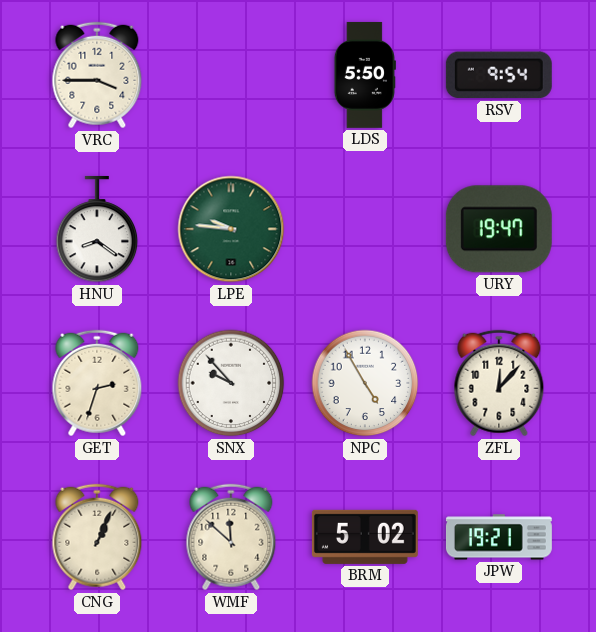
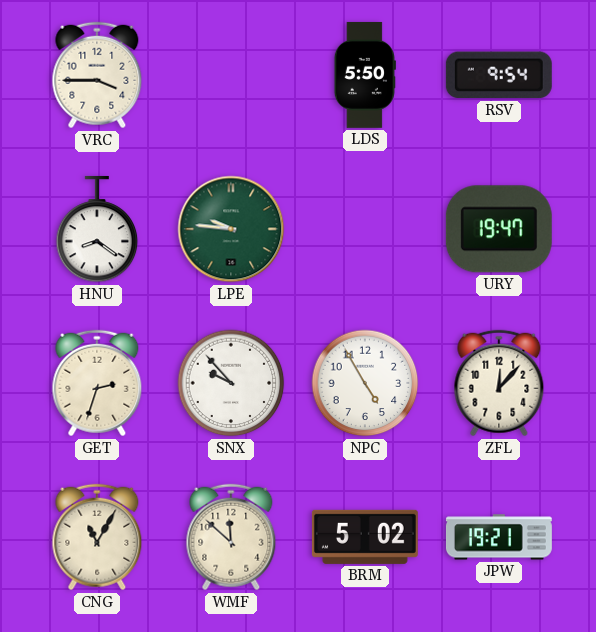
CNG: 1:04 -> 11:05
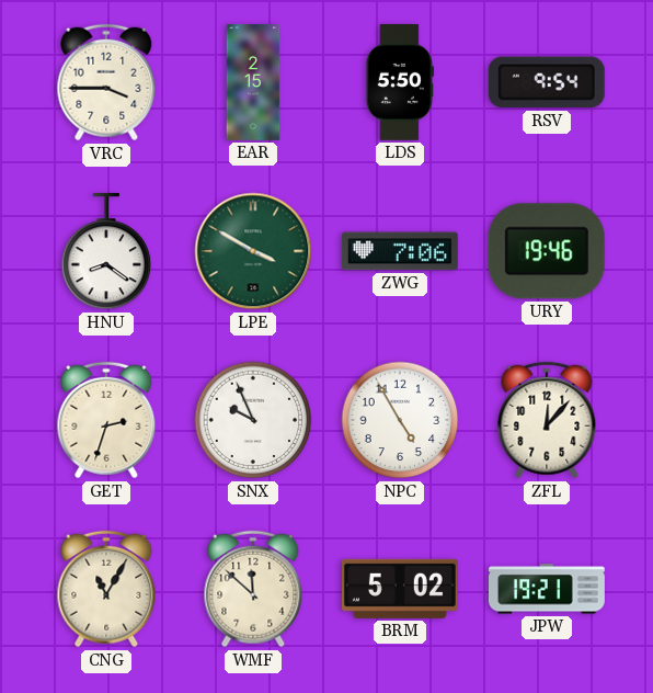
EAR: none -> 2:15
LPE: 9:46 -> 3:50
ZWG: none -> 7:06
URY: 19:47 -> 19:46
SNX: 9:53 -> 9:56
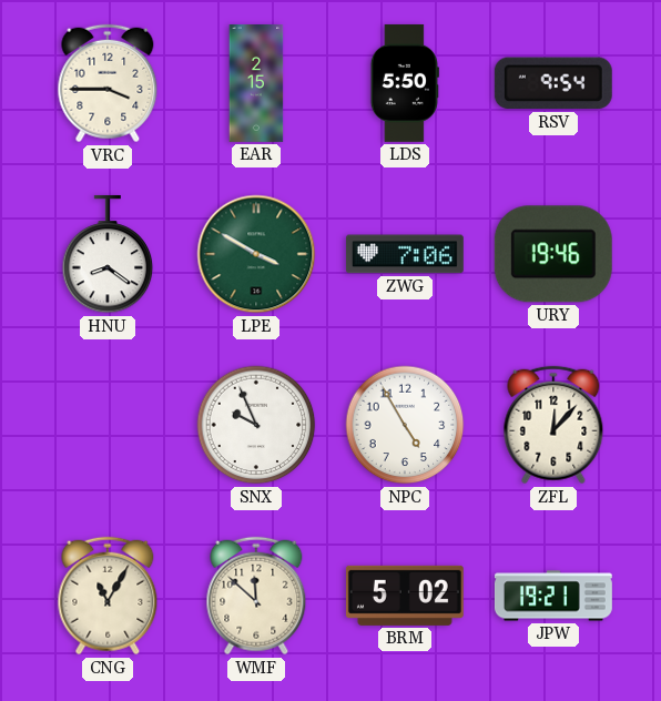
GET: 2:33 -> none
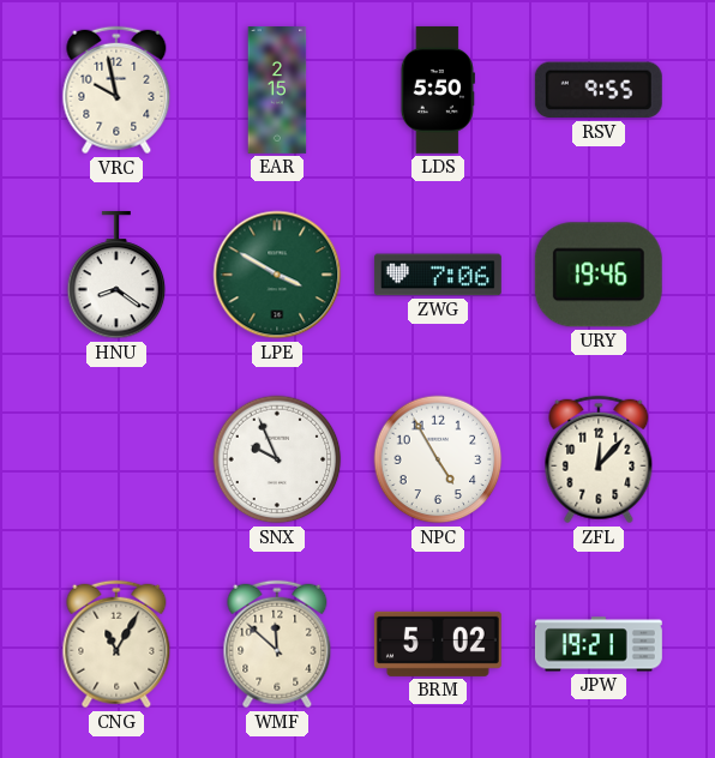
VRC: 3:45 -> 9:58
RSV: 9:54 -> 9:55
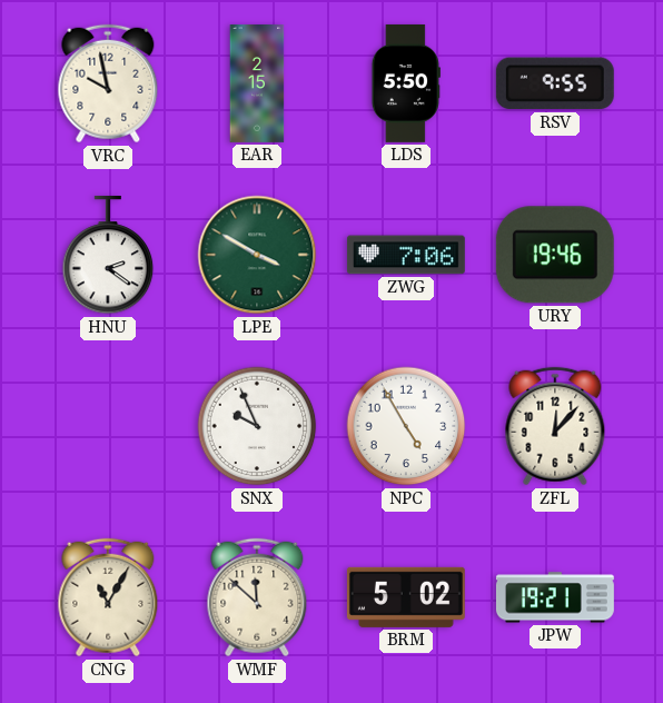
HNU: 8:21 -> 2:21
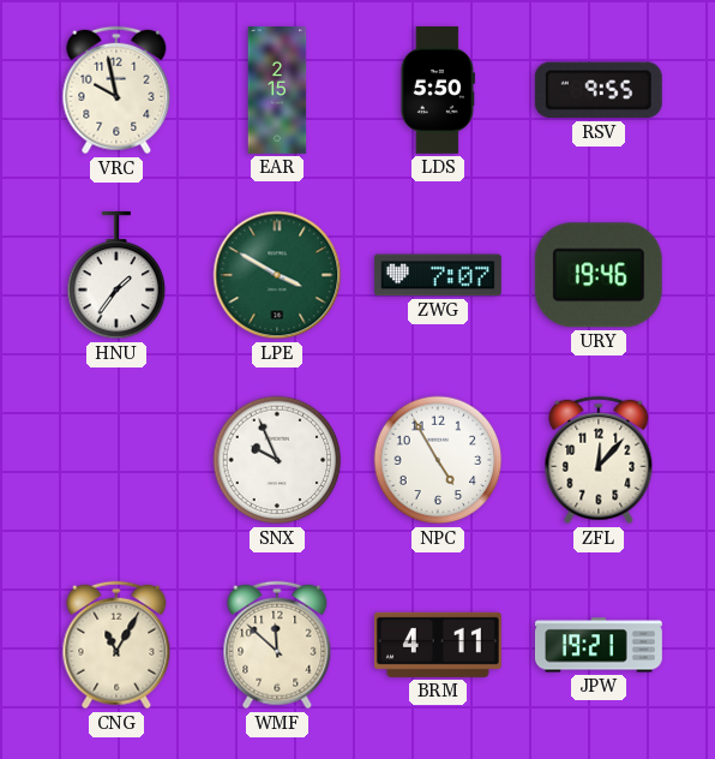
HNU: 2:21 -> 1:36
ZWG: 7:06 -> 7:07
BRM: 5:02 -> 4:11
